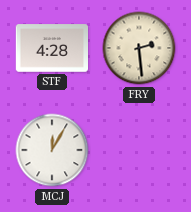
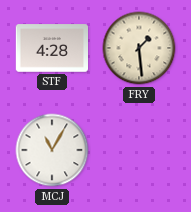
FRY: 2:29 -> 1:29
MCJ: 12:05 -> 11:05
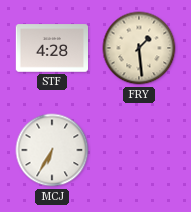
MCJ: 11:05 -> 6:35
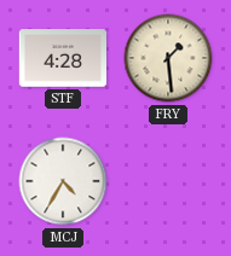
MCJ: 6:35 -> 4:35
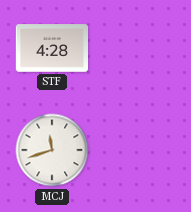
FRY: 1:29 -> none
MCJ: 4:35 -> 11:42
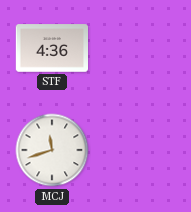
STF: 4:28 -> 4:36
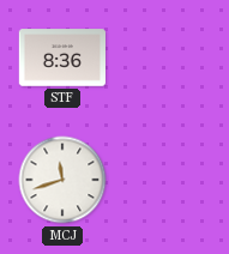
STF: 4:36 -> 8:36
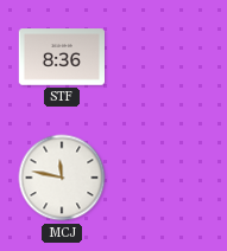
MCJ: 11:42 -> 11:47
